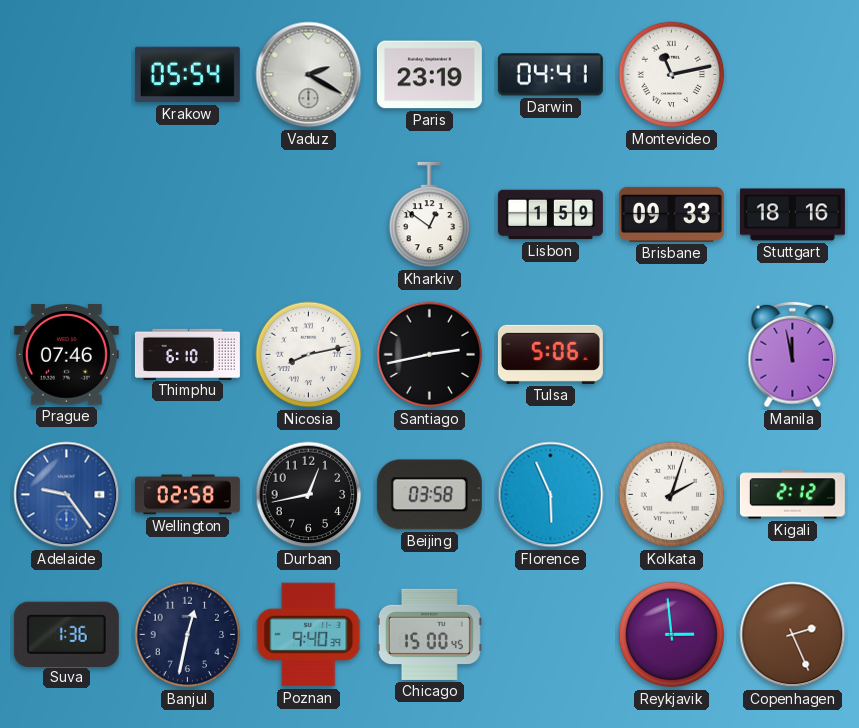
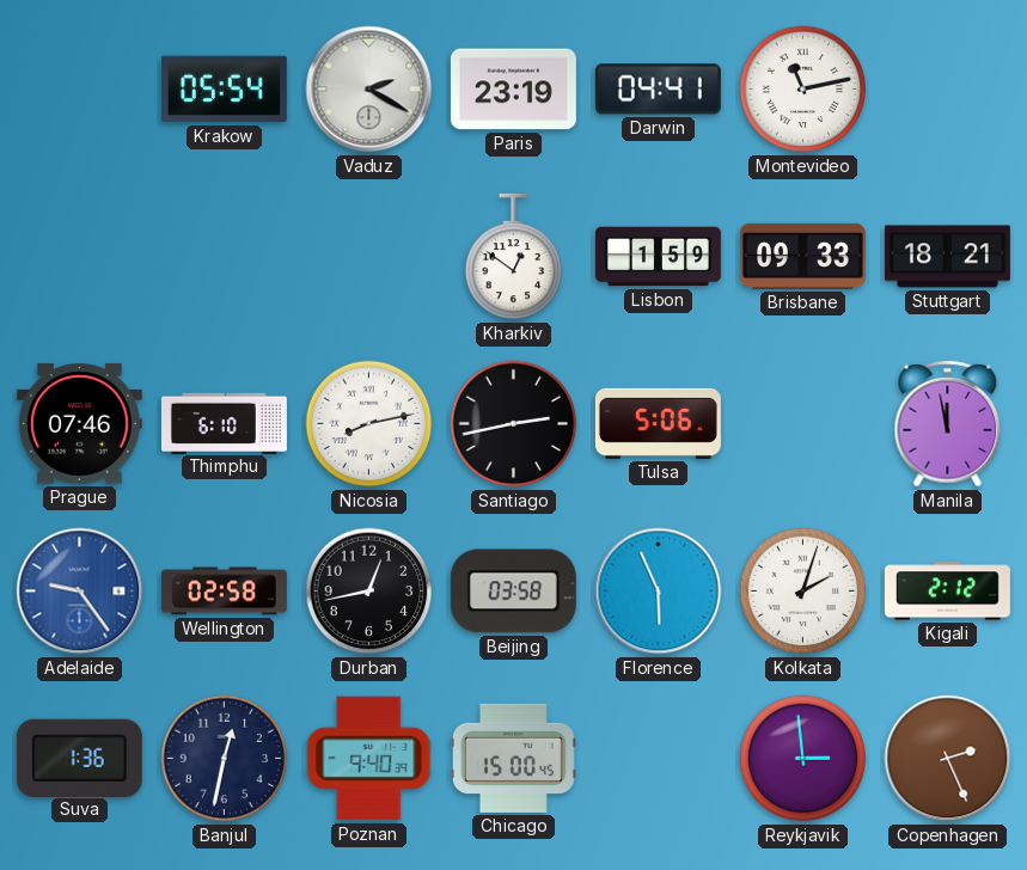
Stuttgart: 18:16 -> 18:21
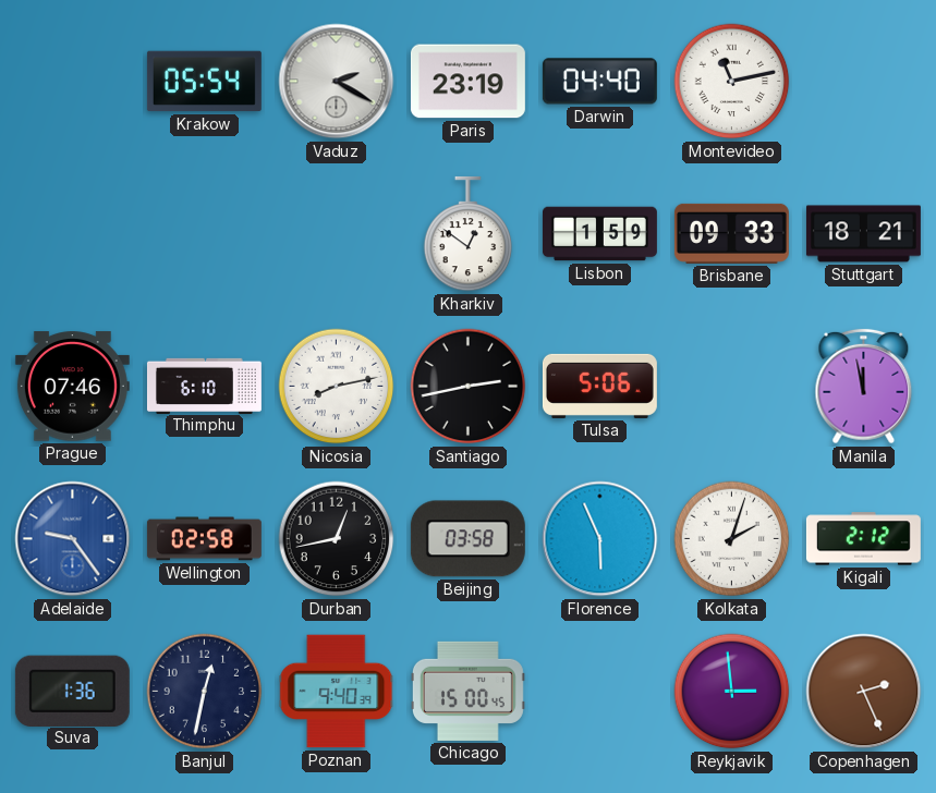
Darwin: 04:41 -> 04:40
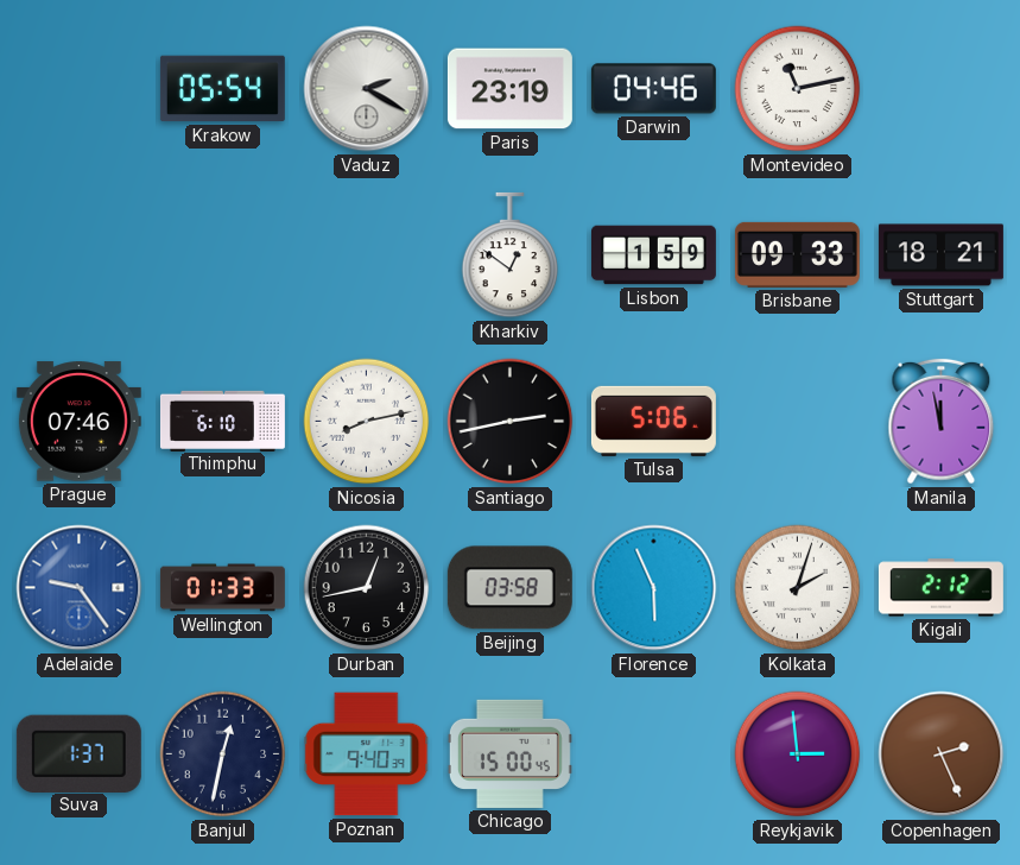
Darwin: 04:40 -> 04:46
Wellington: 02:58 -> 01:33
Suva: 1:36 -> 1:37
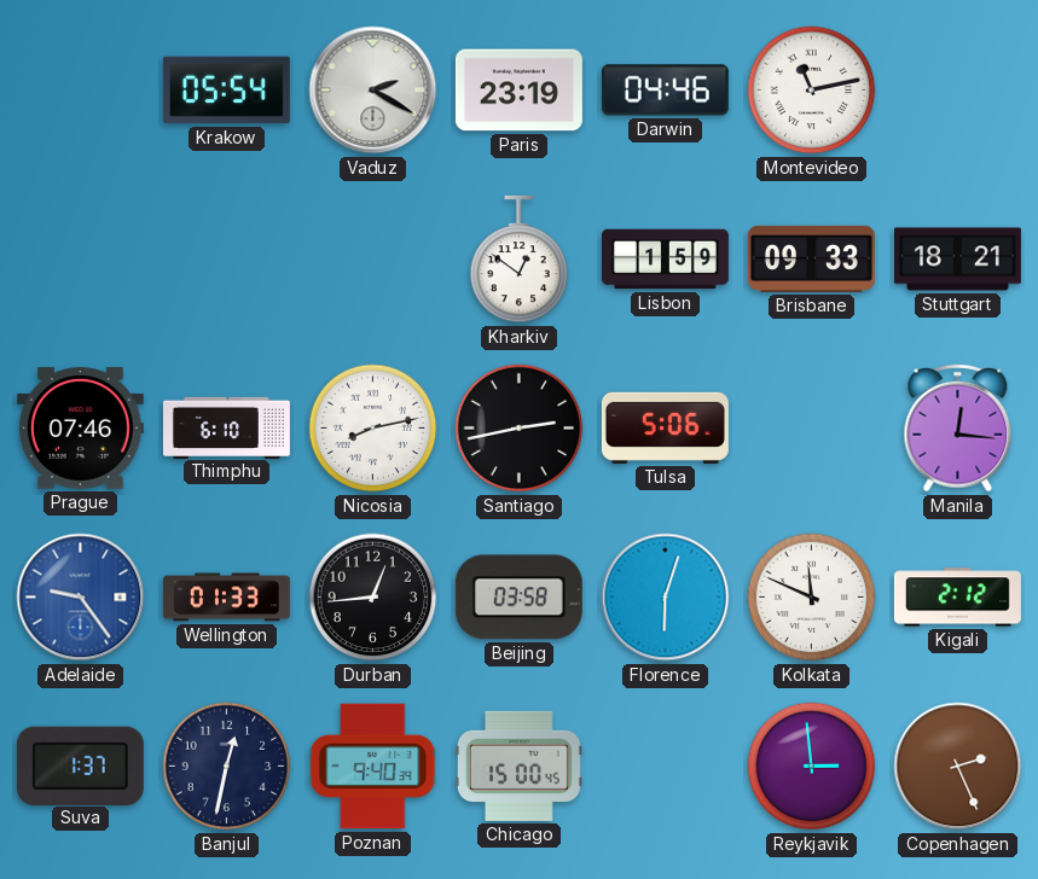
Manila: 11:58 -> 12:16
Durban: 12:43 -> 12:44
Florence: 5:56 -> 6:03
Kolkata: 2:03 -> 11:49
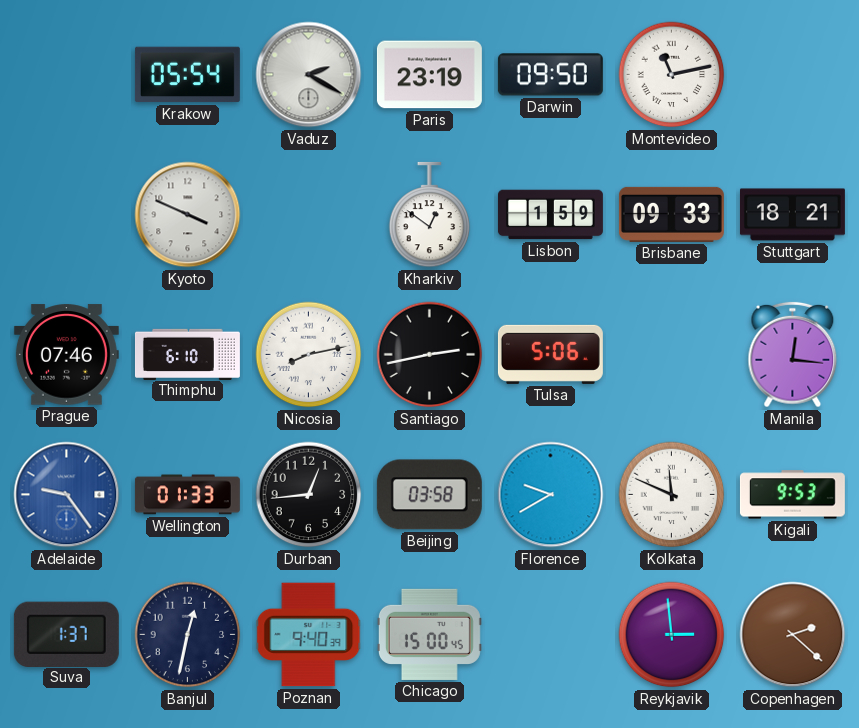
Darwin: 04:46 -> 09:50
Kyoto: none -> 3:49
Florence: 6:03 -> 9:40
Kigali: 2:12 -> 9:53
Copenhagen: 2:26 -> 2:22
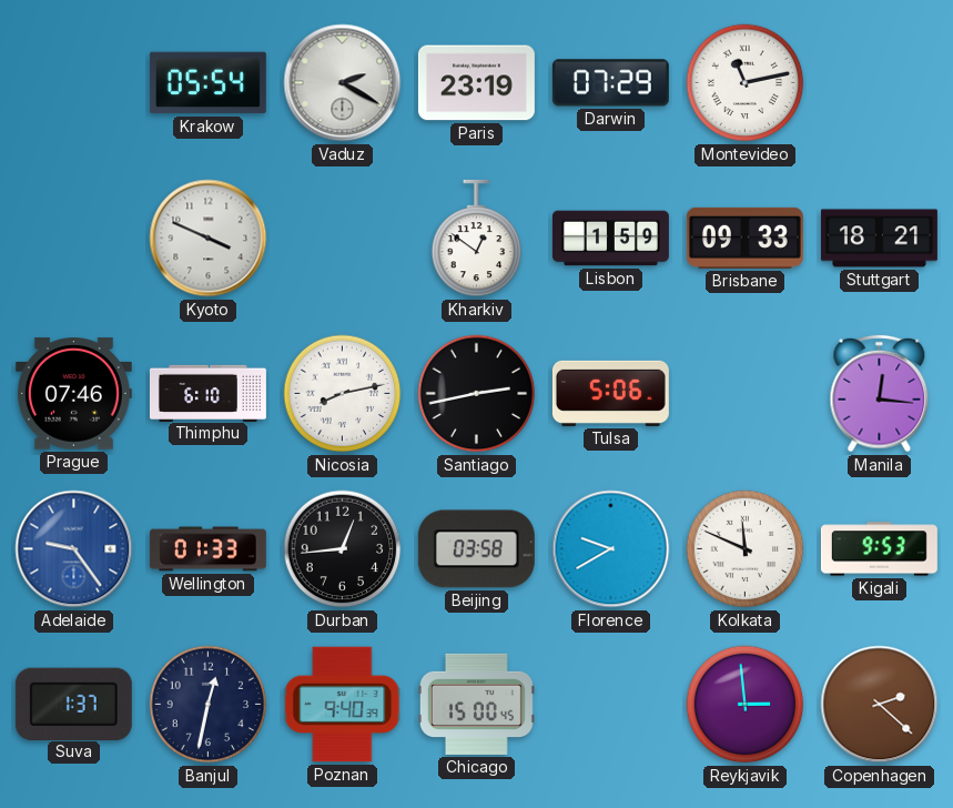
Darwin: 09:50 -> 07:29
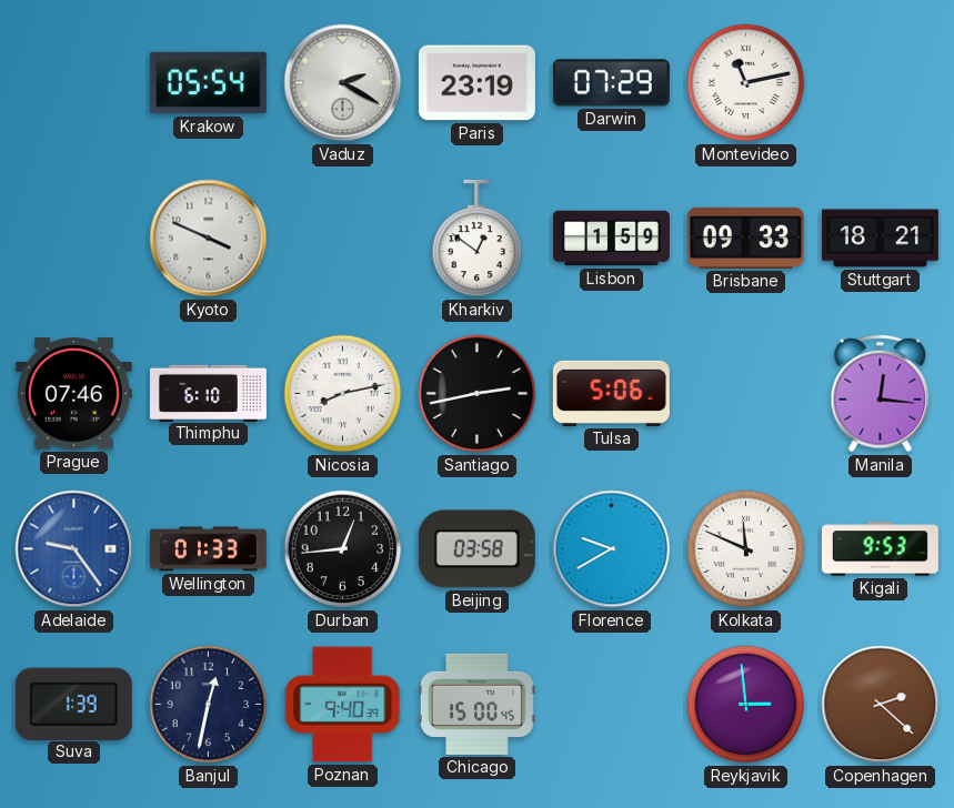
Suva: 1:37 -> 1:39
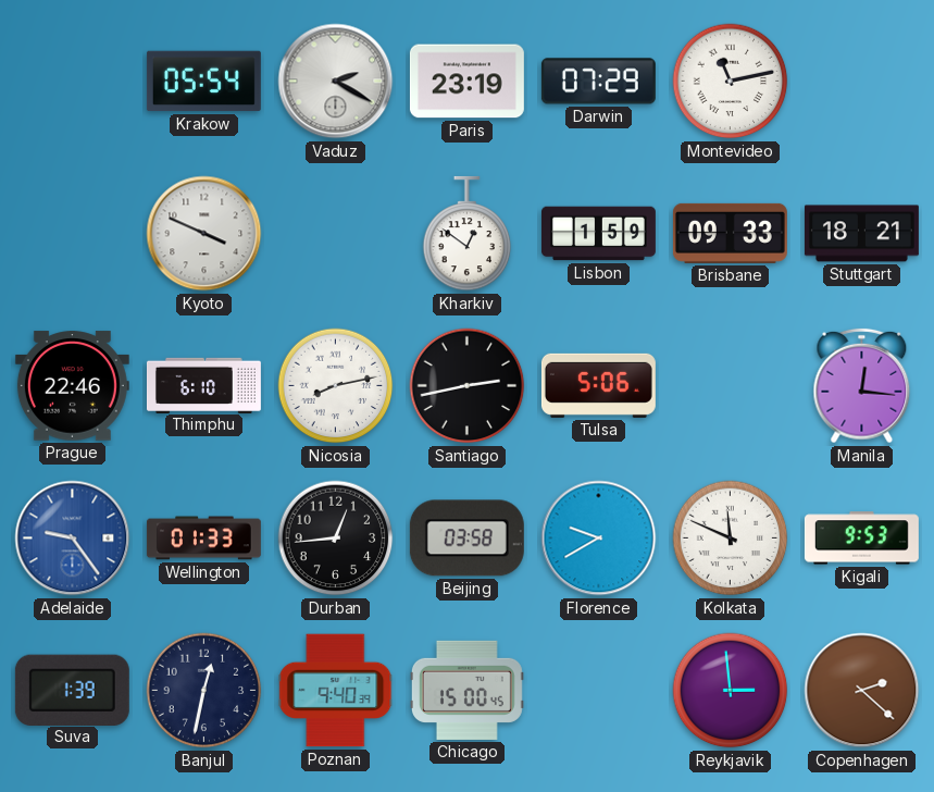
Prague: 07:46 -> 22:46
